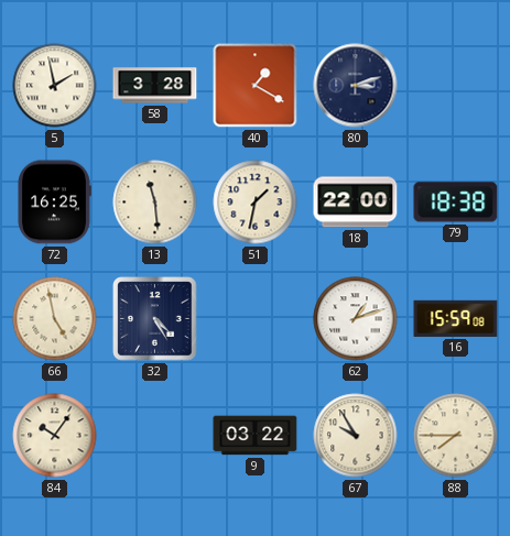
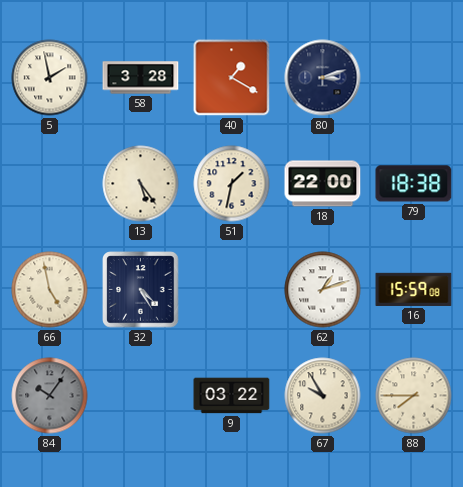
72: 16:25 -> none
13: 11:29 -> 5:24
84 dial: cream -> grey
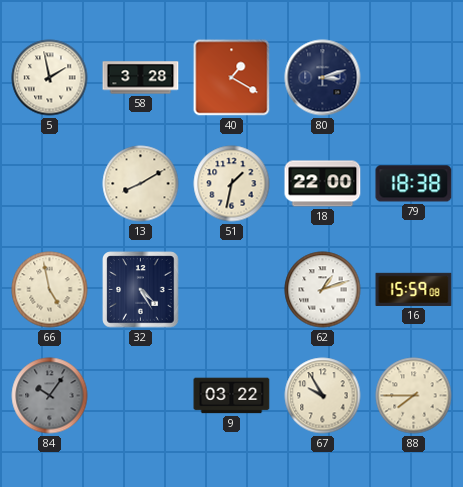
13: 5:24 -> 8:10
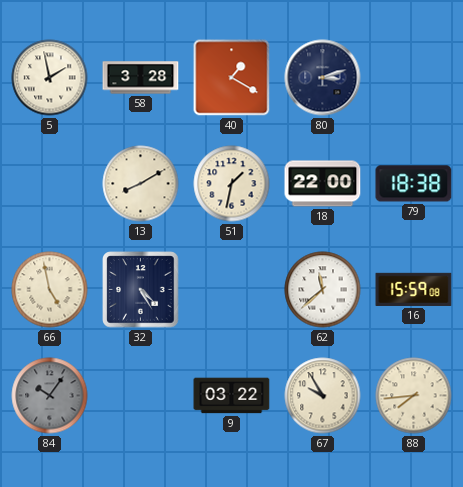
62: 1:12 -> 11:38
88: 7:45 -> 7:44
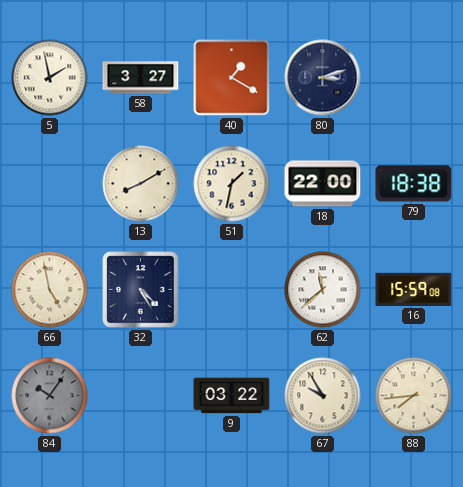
58: 3:28 -> 3:27
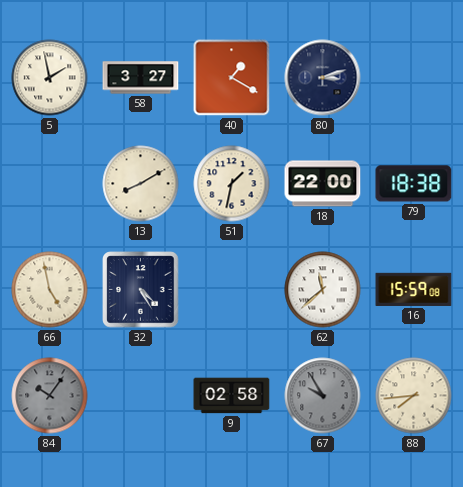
9: 03:22 -> 02:58
67 dial: cream -> grey
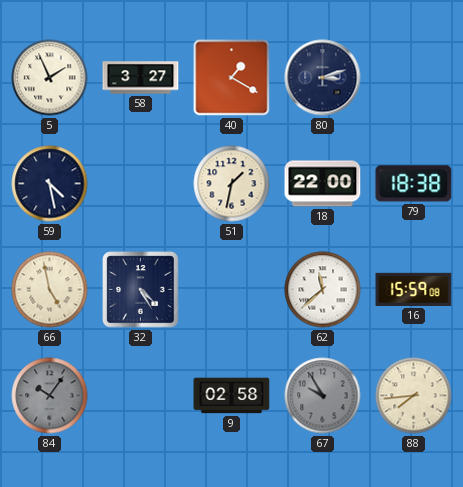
5: 1:58 -> 1:56
59: none -> 4:28
13: 8:10 -> none
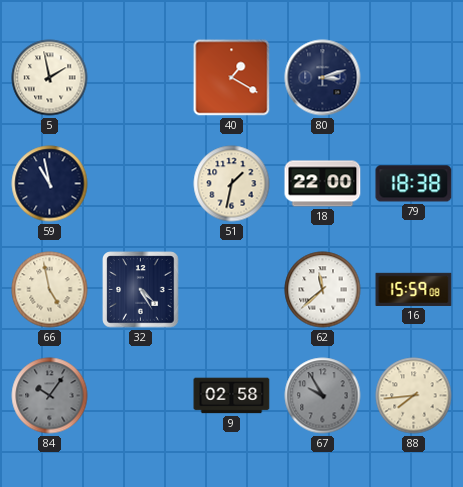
5: 1:56 -> 1:58
58: 3:27 -> none
59: 4:28 -> 10:58
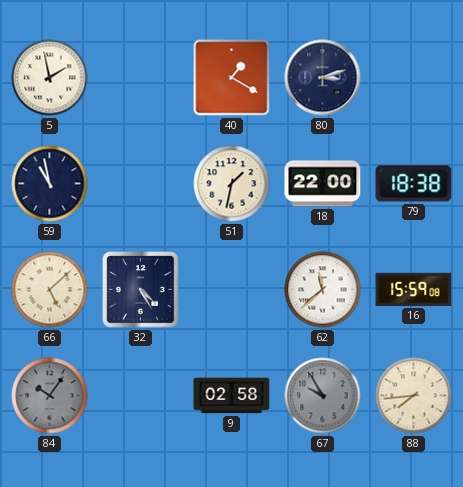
66: 4:58 -> 5:08
